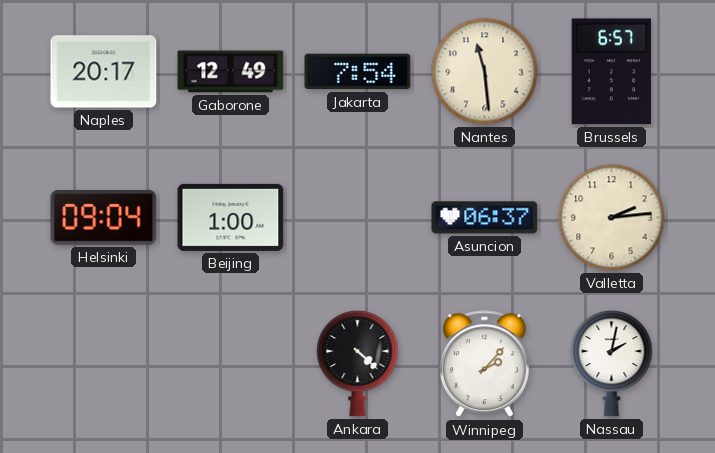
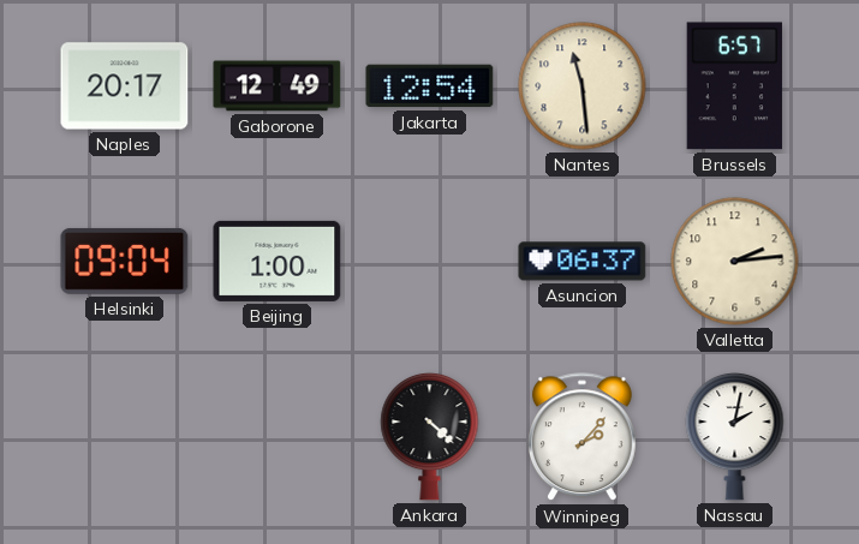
Jakarta: 7:54 -> 12:54
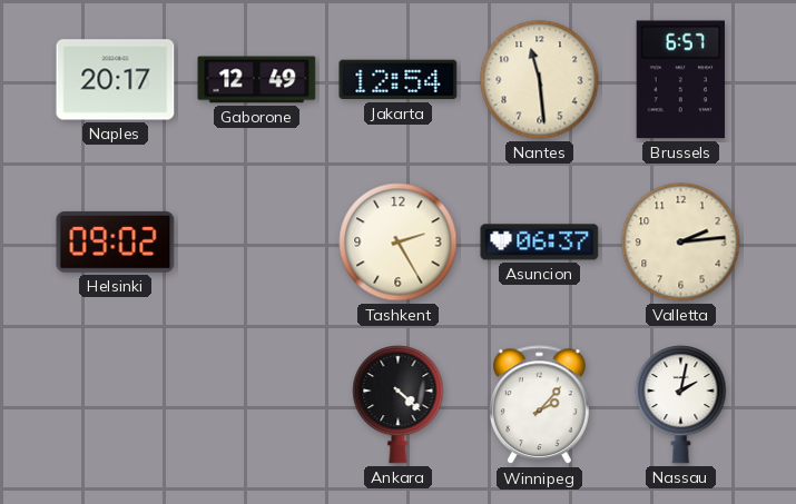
Helsinki: 09:04 -> 09:02
Beijing: 1:00 -> none
Tashkent: none -> 2:25
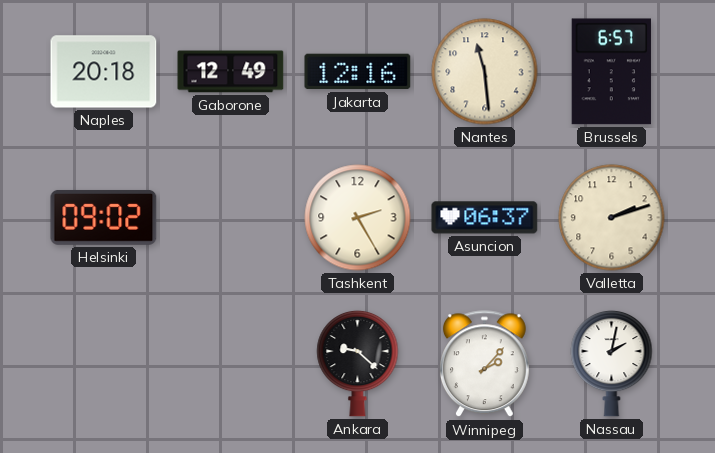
Naples: 20:17 -> 20:18
Jakarta: 12:54 -> 12:16
Valletta: 2:14 -> 2:12
Ankara: 4:22 -> 9:22
